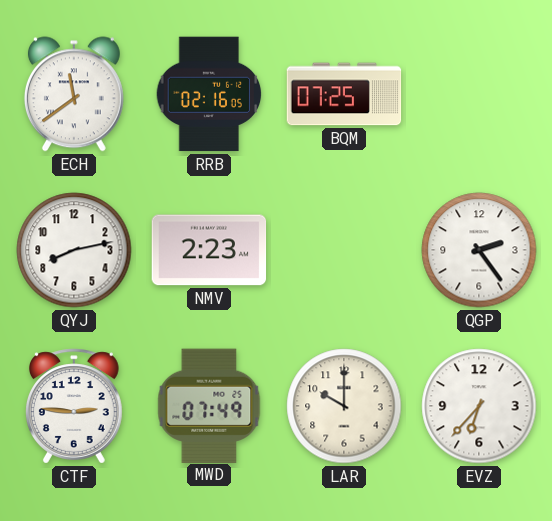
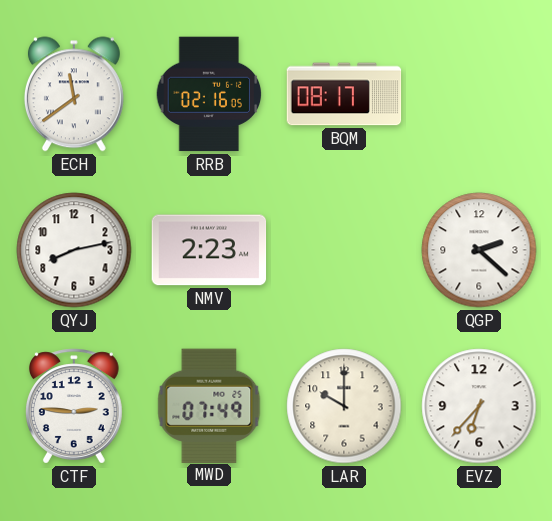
BQM: 07:25 -> 08:17
QGP: 2:24 -> 2:22
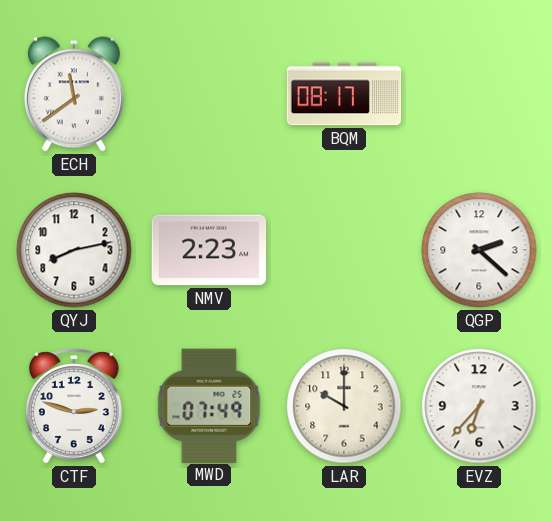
RRB: 02:16 -> none
CTF: 2:46 -> 2:48
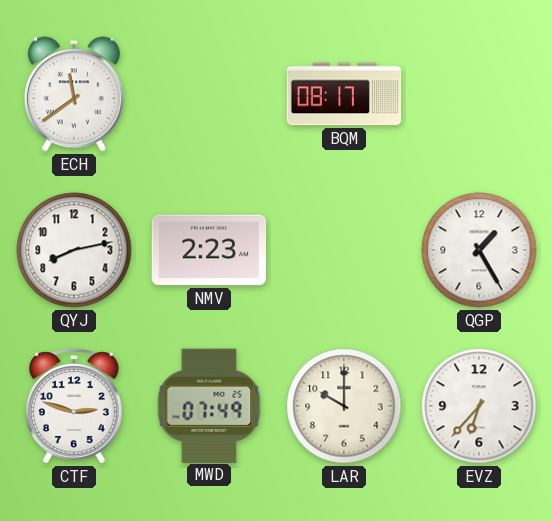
QGP: 2:22 -> 1:25
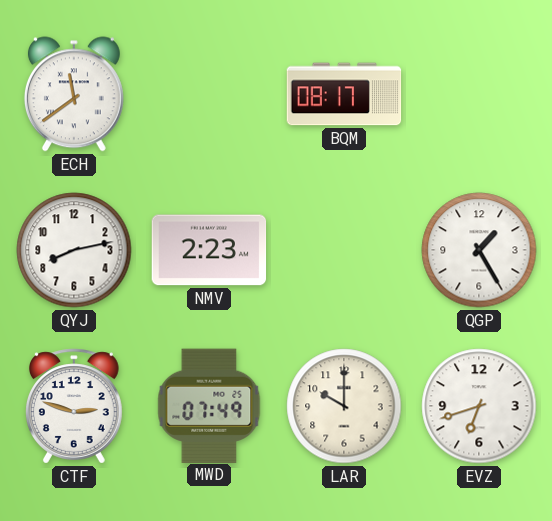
EVZ: 6:37 -> 6:42
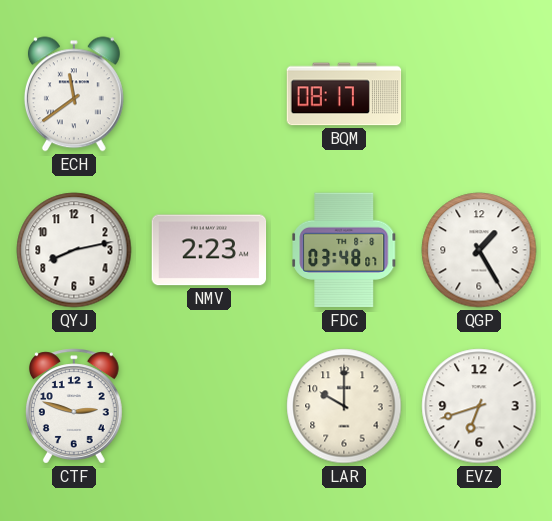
FDC: none -> 03:48
MWD: 07:49 -> none
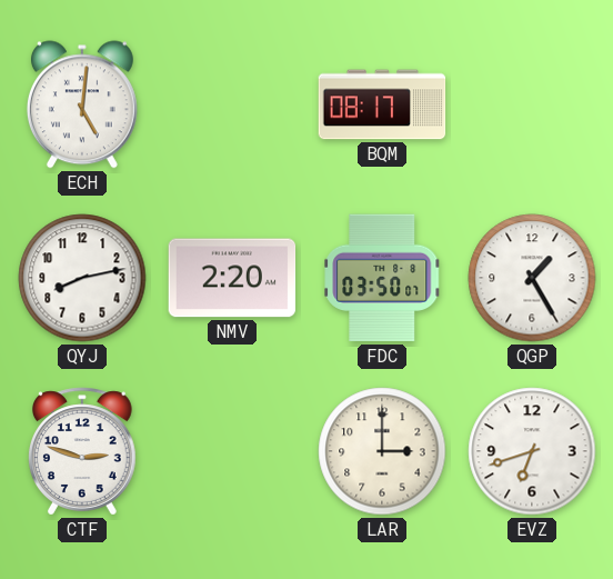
ECH: 11:39 -> 5:01
NMV: 2:23 -> 2:20
FDC: 03:48 -> 03:50
LAR: 10:00 -> 3:00
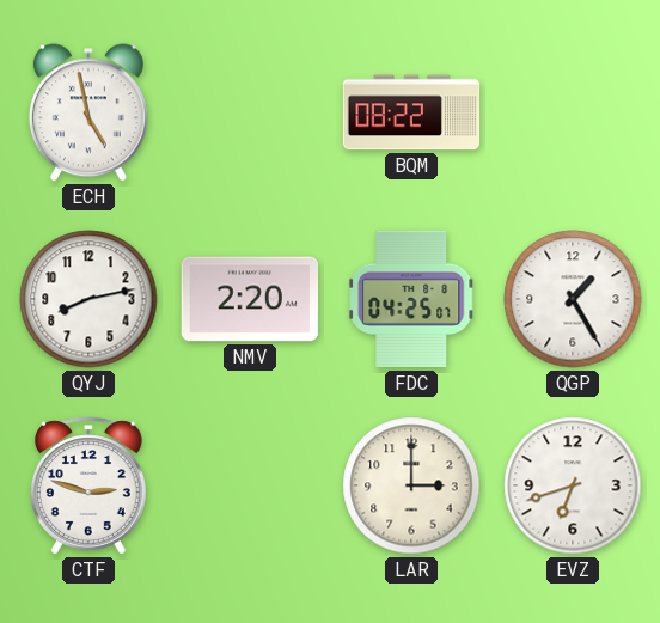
ECH: 5:01 -> 4:58
BQM: 08:17 -> 08:22
FDC: 03:50 -> 04:25
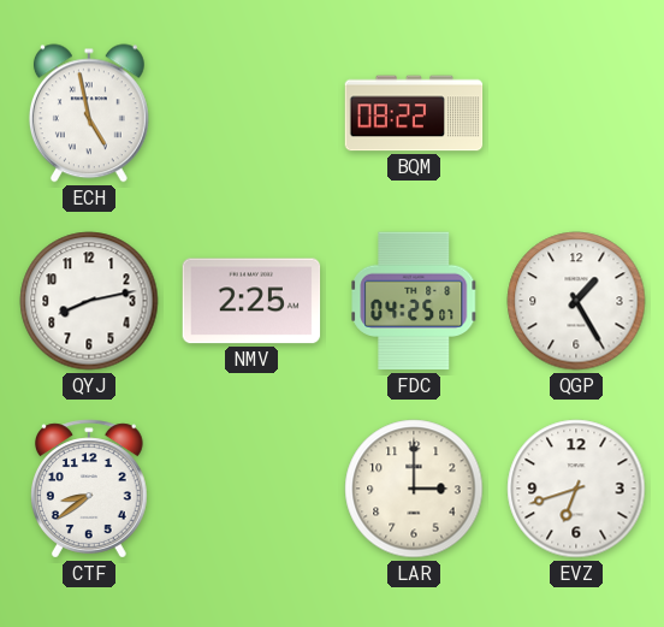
NMV: 2:20 -> 2:25
CTF: 2:48 -> 8:39
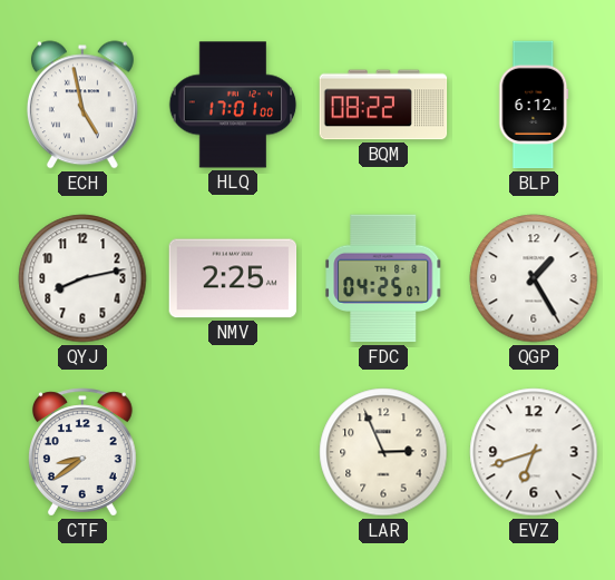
HLQ: none -> 17:01
BLP: none -> 6:12
LAR: 3:00 -> 2:56
